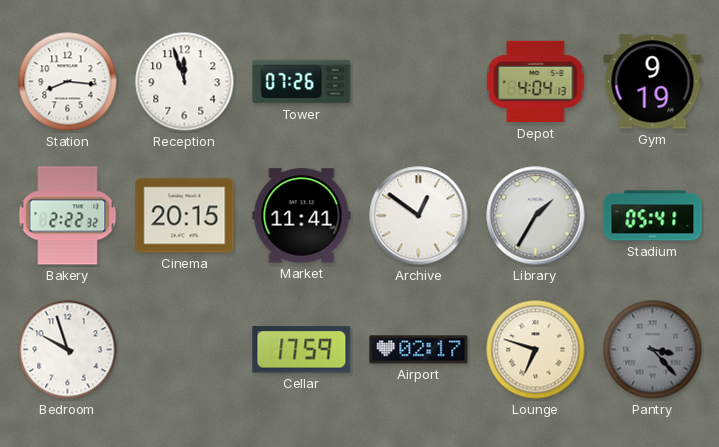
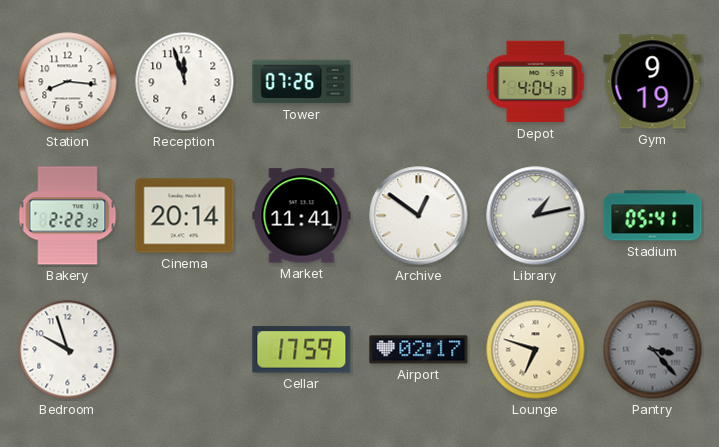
Cinema: 20:15 -> 20:14
Library: 1:35 -> 1:13
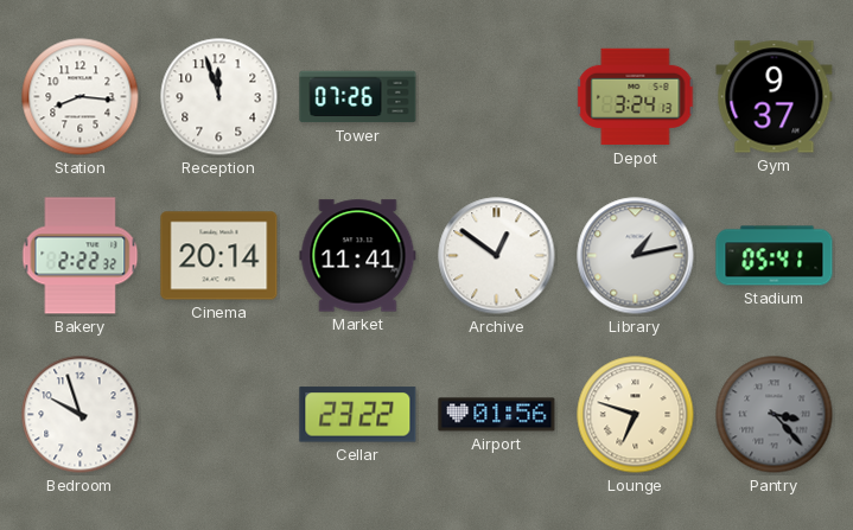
Depot: 4:04 -> 3:24
Gym: 9:19 -> 9:37
Cellar: 17:59 -> 23:22
Airport: 02:17 -> 01:56
